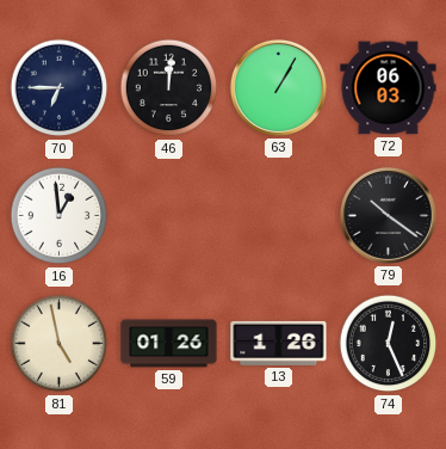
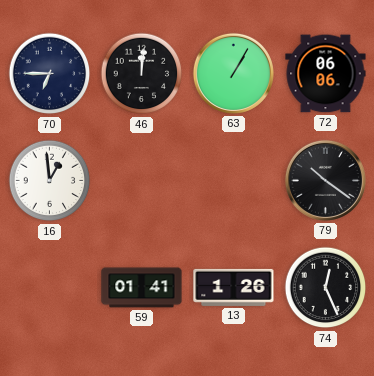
72: 06:03 -> 06:06
81: 4:58 -> none
59: 01:26 -> 01:41
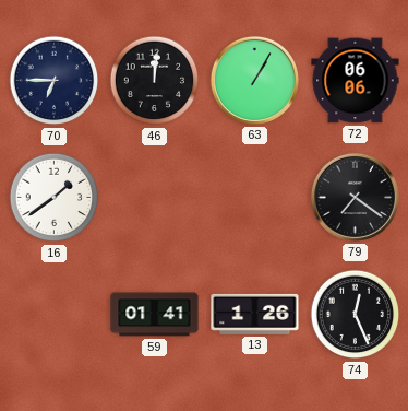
16: 12:59 -> 1:39
79: 10:21 -> 7:21
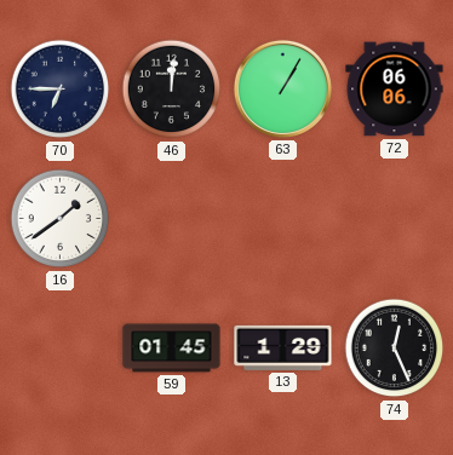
79: 7:21 -> none
59: 01:41 -> 01:45
13: 1:26 -> 1:29
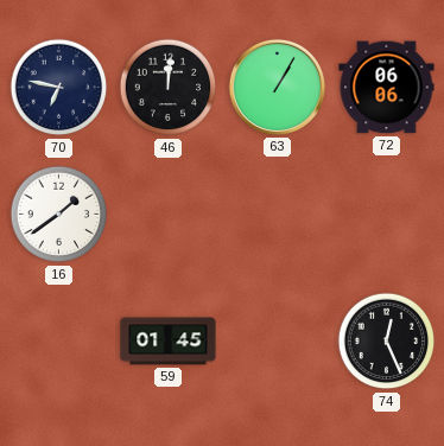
70: 6:45 -> 6:47
13: 1:29 -> none
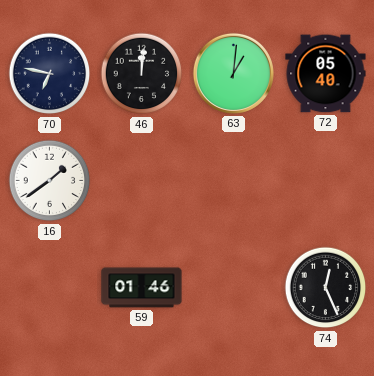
63: 1:05 -> 1:01
72: 06:06 -> 05:40
59: 01:45 -> 01:46
